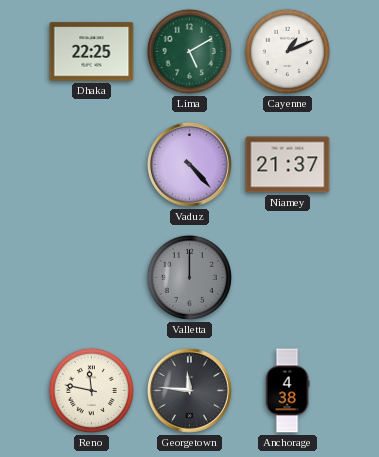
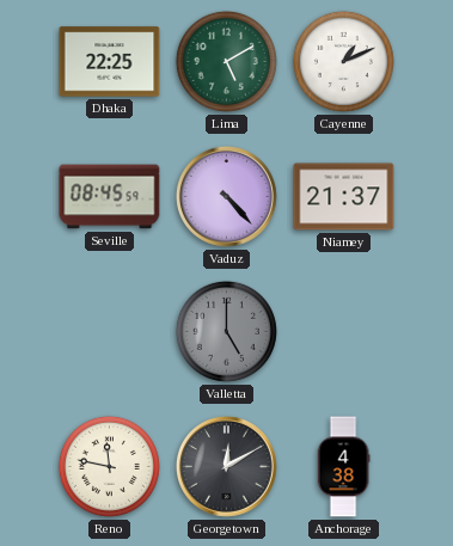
Seville: none -> 08:45
Valletta: 12:00 -> 5:00
Georgetown: 11:46 -> 12:10
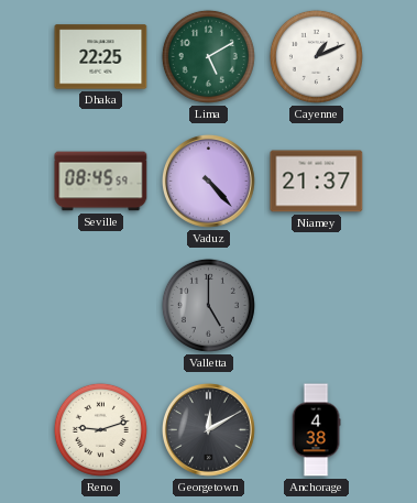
Reno: 11:47 -> 9:12
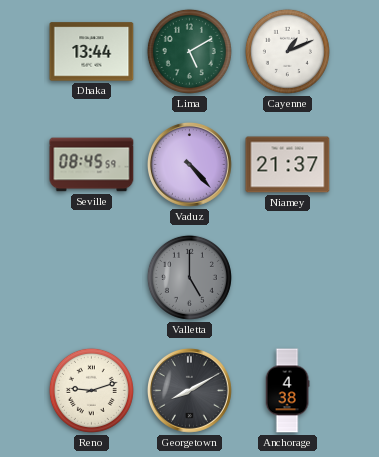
Dhaka: 22:25 -> 13:44
Georgetown: 12:10 -> 8:10
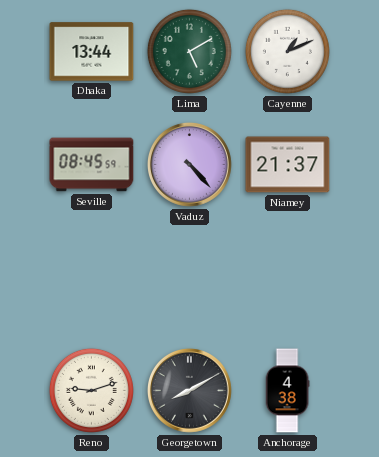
Valletta: 5:00 -> none
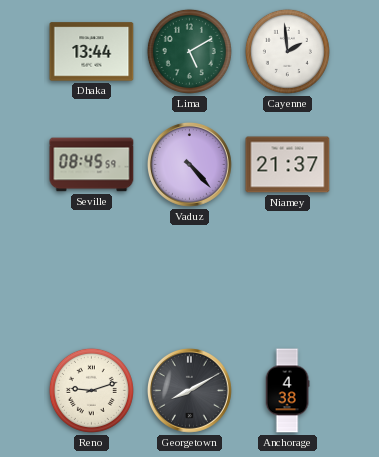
Cayenne: 1:11 -> 1:59
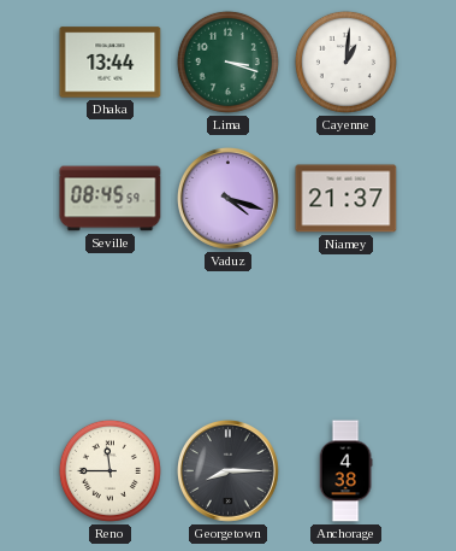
Lima: 5:10 -> 3:18
Cayenne: 1:59 -> 1:01
Vaduz: 4:23 -> 4:18
Reno: 9:12 -> 11:45
Georgetown: 8:10 -> 8:15
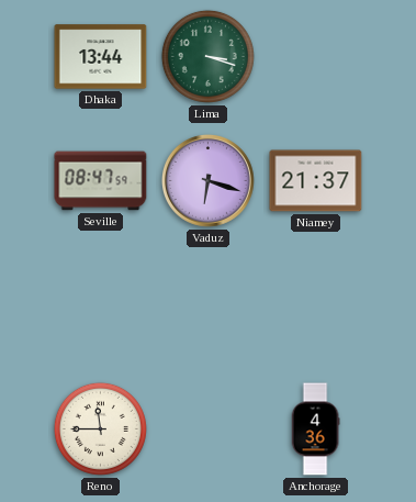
Cayenne: 1:01 -> none
Seville: 08:45 -> 08:47
Vaduz: 4:18 -> 6:18
Georgetown: 8:15 -> none
Anchorage: 4:38 -> 4:36
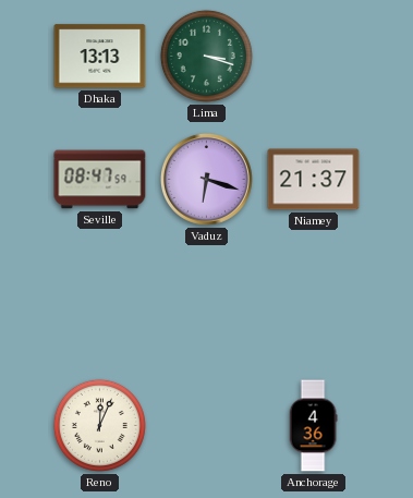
Dhaka: 13:44 -> 13:13
Reno: 11:45 -> 12:04
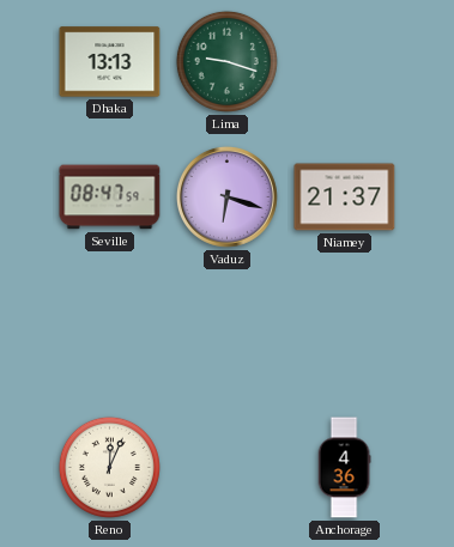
Lima: 3:18 -> 9:18
